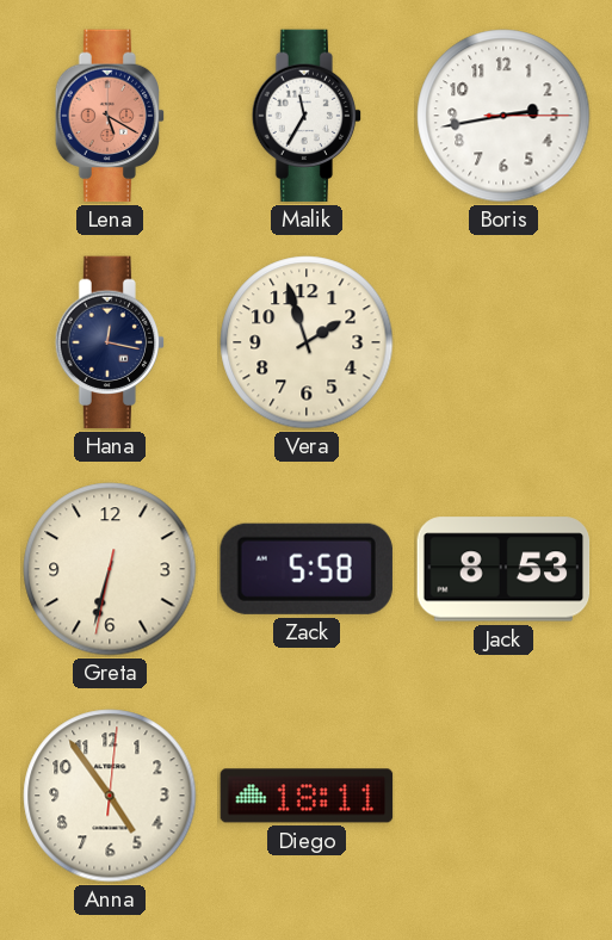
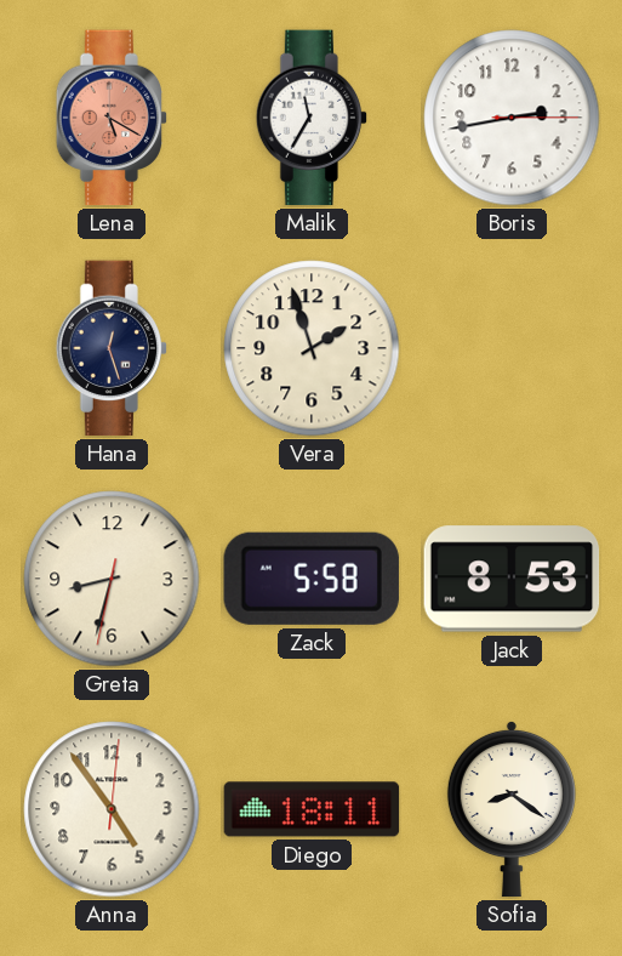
Hana: 12:17 -> 12:27
Greta: 6:32 -> 8:32
Sofia: none -> 8:21
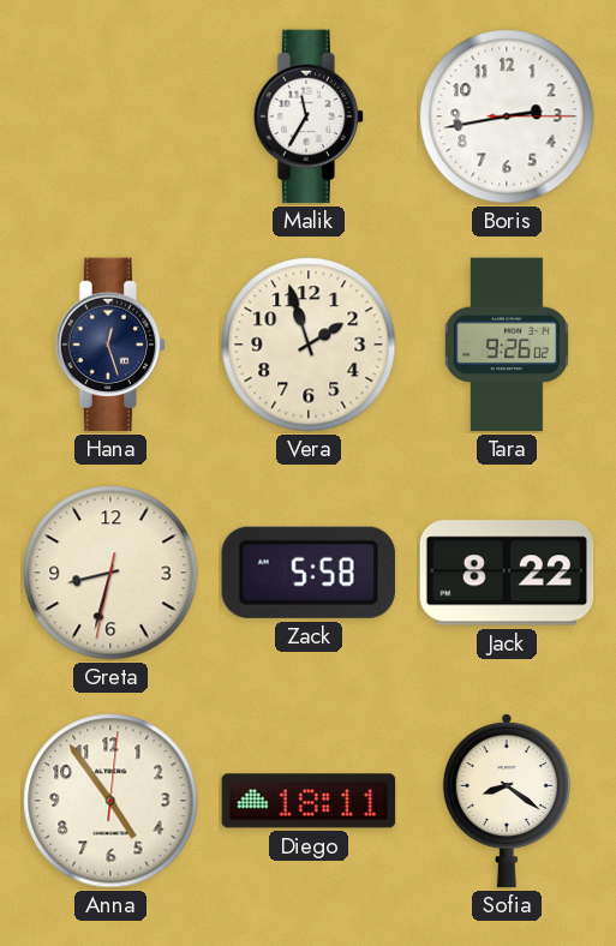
Lena: 5:20 -> none
Tara: none -> 9:26
Jack: 8:53 -> 8:22
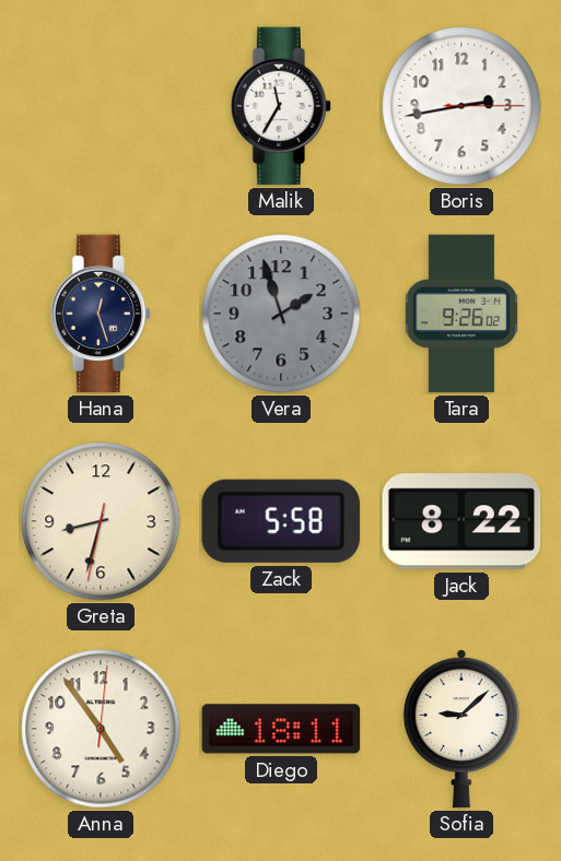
Vera dial: cream -> grey
Sofia: 8:21 -> 9:08
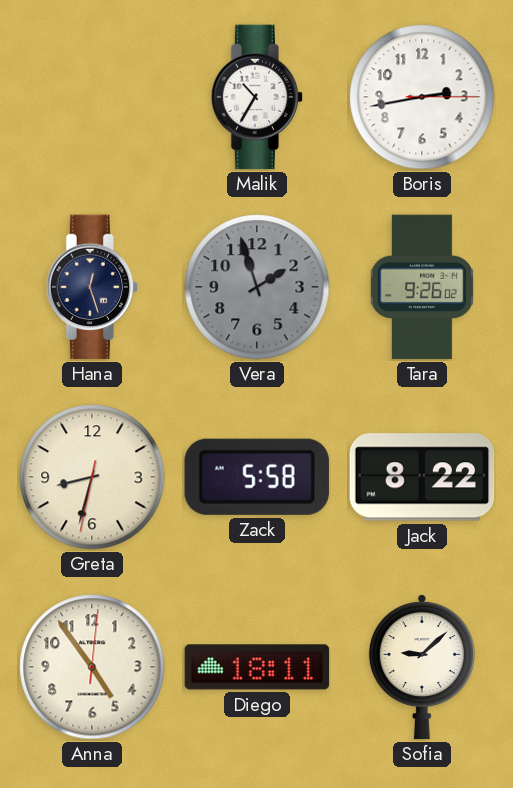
Malik: 11:35 -> 10:35
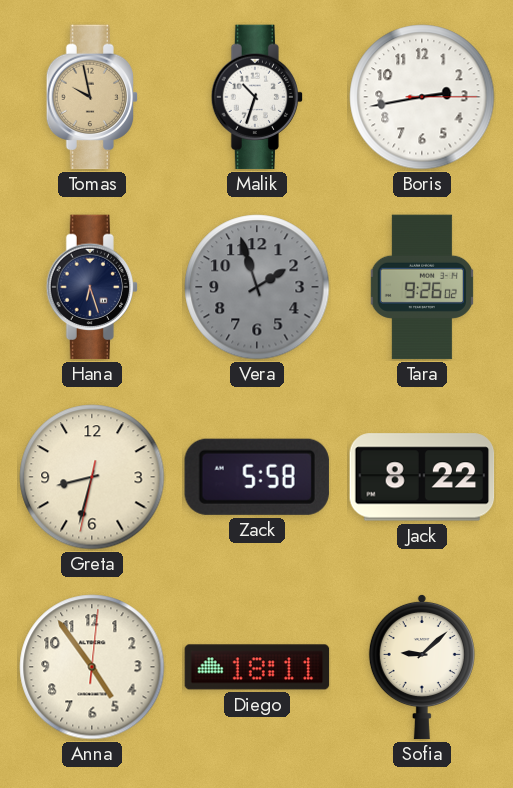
Tomas: none -> 9:58
Malik: 10:35 -> 10:33
Hana: 12:27 -> 6:27
